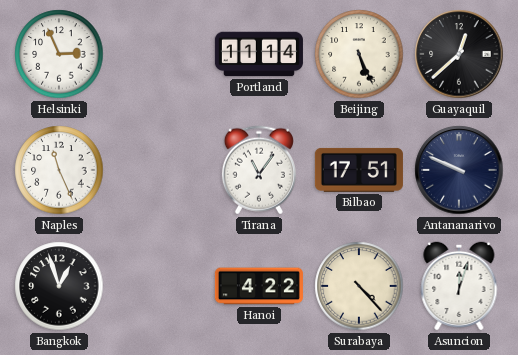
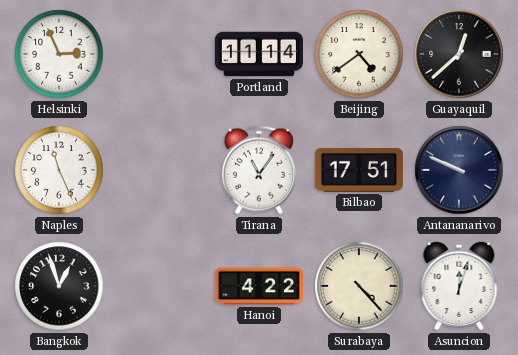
Beijing: 5:26 -> 4:39
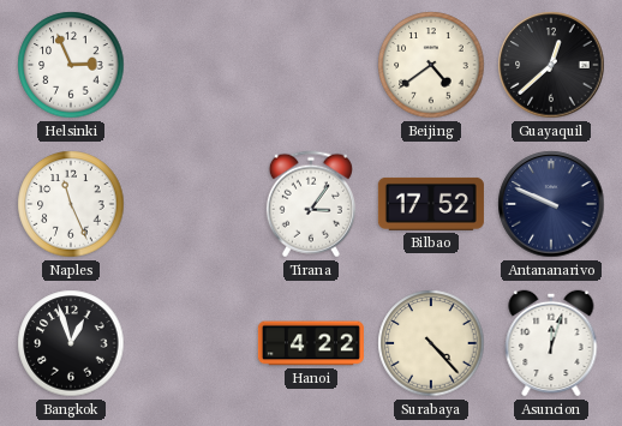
Portland: 11:14 -> none
Tirana: 11:06 -> 3:06
Bilbao: 17:51 -> 17:52
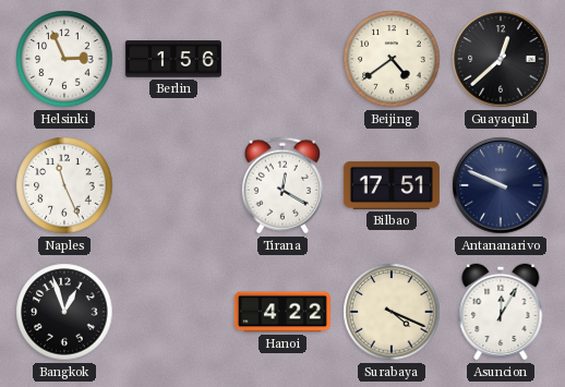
Berlin: none -> 1:56
Tirana: 3:06 -> 12:20
Bilbao: 17:52 -> 17:51
Surabaya: 4:23 -> 4:19
Asuncion: 12:03 -> 12:05
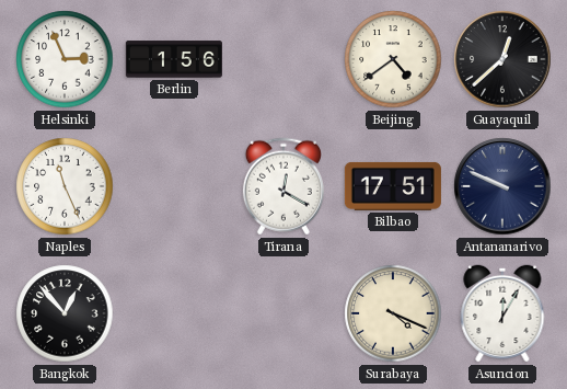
Bangkok: 12:57 -> 12:53
Hanoi: 4:22 -> none
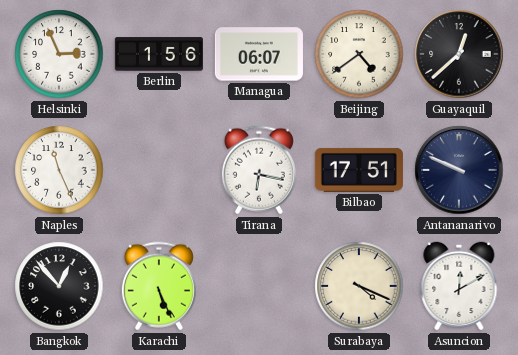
Managua: none -> 06:07
Tirana: 12:20 -> 6:17
Karachi: none -> 5:26
Asuncion: 12:05 -> 12:10
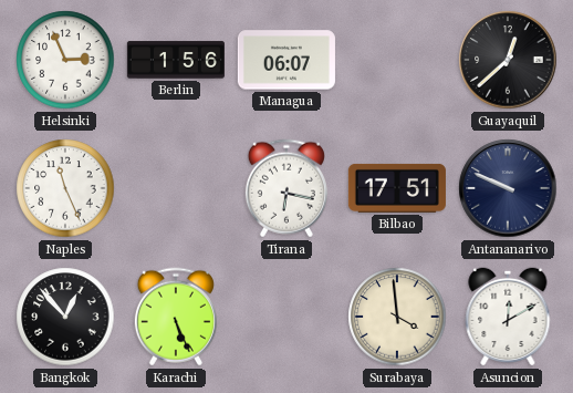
Beijing: 4:39 -> none
Surabaya: 4:19 -> 3:59
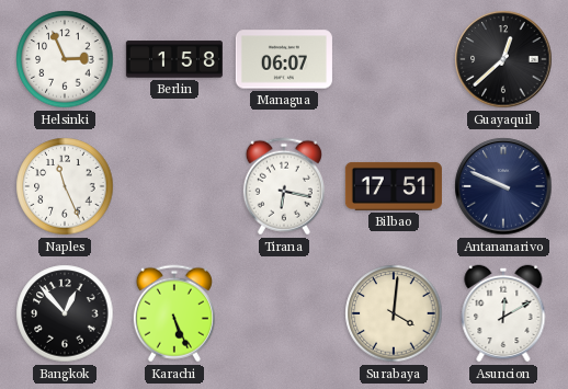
Berlin: 1:56 -> 1:58
Surabaya: 3:59 -> 4:01
